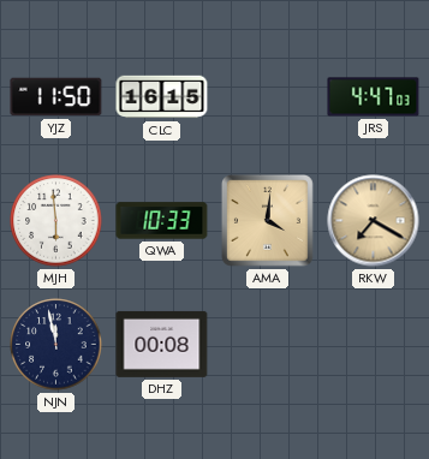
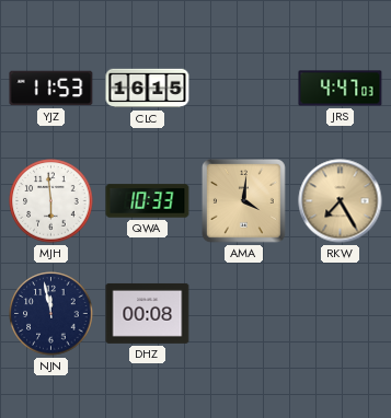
YJZ: 11:50 -> 11:53
RKW: 7:20 -> 7:25
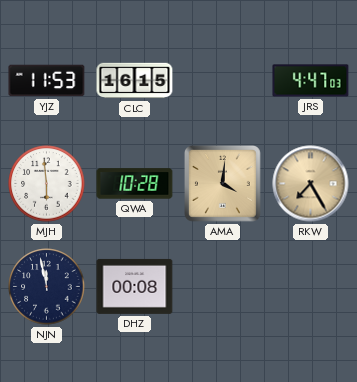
QWA: 10:33 -> 10:28
